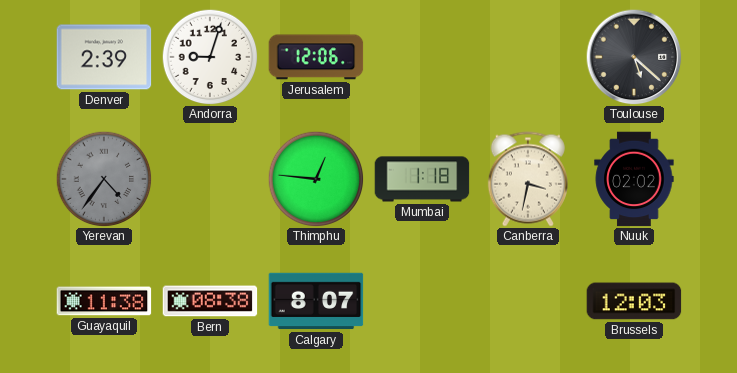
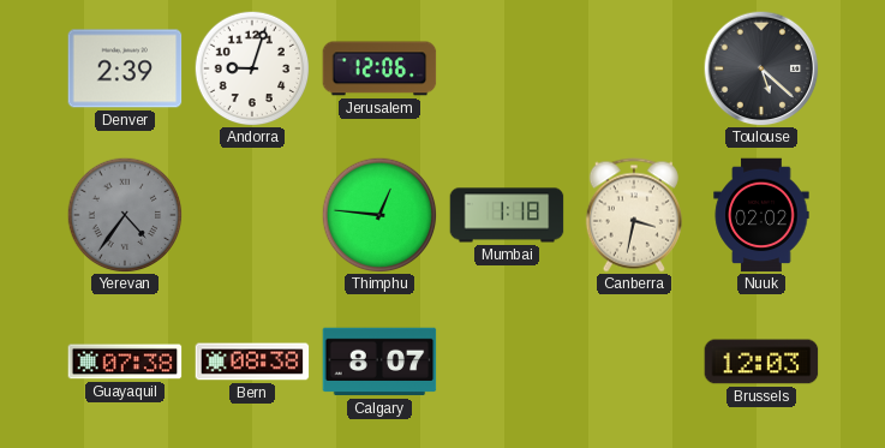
Guayaquil: 11:38 -> 07:38
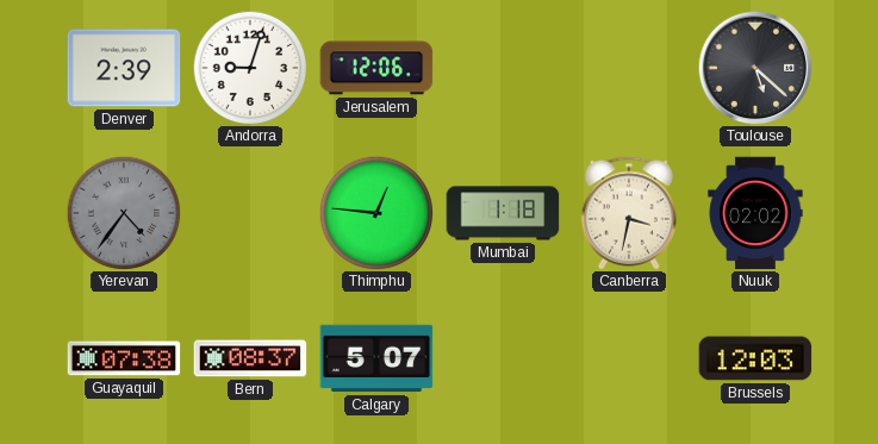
Bern: 08:38 -> 08:37
Calgary: 8:07 -> 5:07
